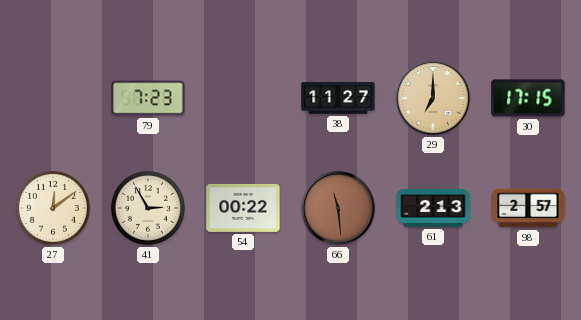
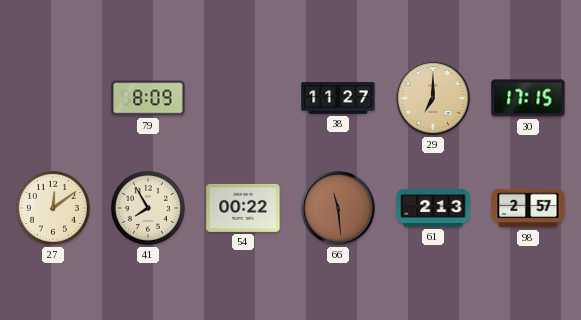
79: 7:23 -> 8:09
41: 2:55 -> 7:55
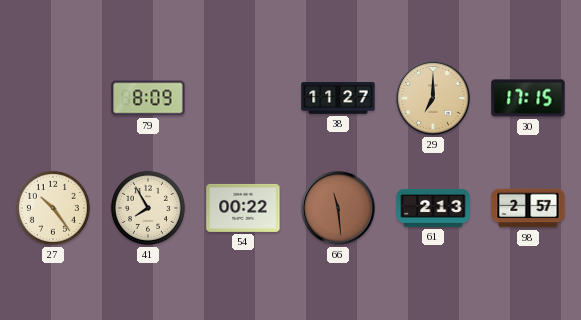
27: 12:09 -> 10:24
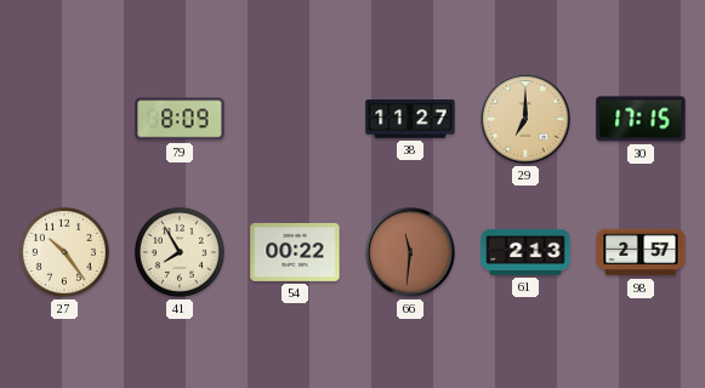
66: 11:29 -> 11:31
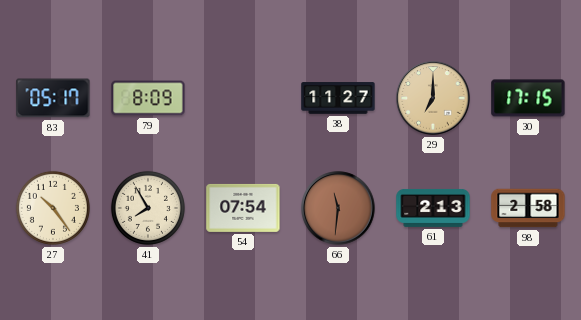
83: none -> 05:17
54: 00:22 -> 07:54
98: 2:57 -> 2:58
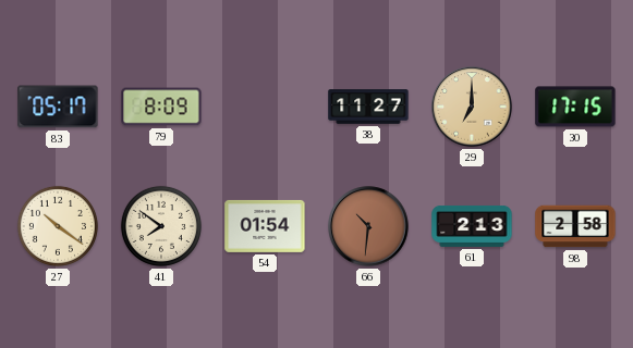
27: 10:24 -> 10:21
41: 7:55 -> 7:51
54: 07:54 -> 01:54
66: 11:31 -> 10:31
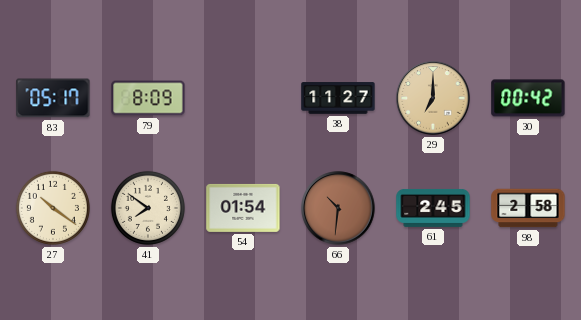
30: 17:15 -> 00:42
61: 2:13 -> 2:45
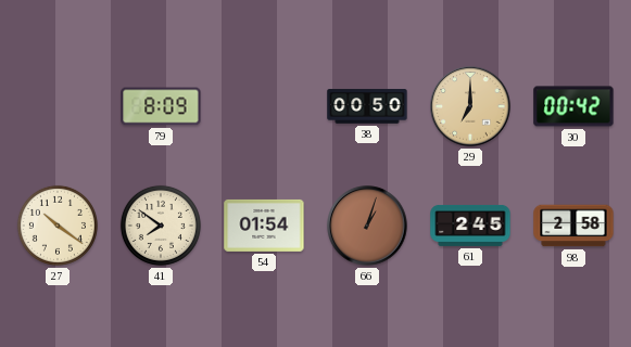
83: 05:17 -> none
38: 11:27 -> 00:50
66: 10:31 -> 1:03
